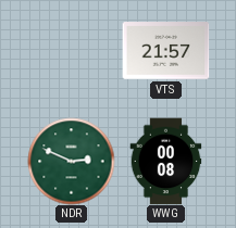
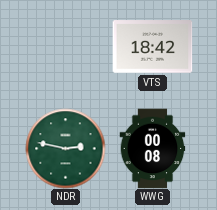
VTS: 21:57 -> 18:42
NDR: 2:49 -> 2:47
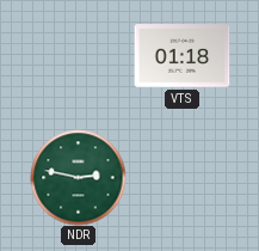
VTS: 18:42 -> 01:18
WWG: 00:08 -> none
